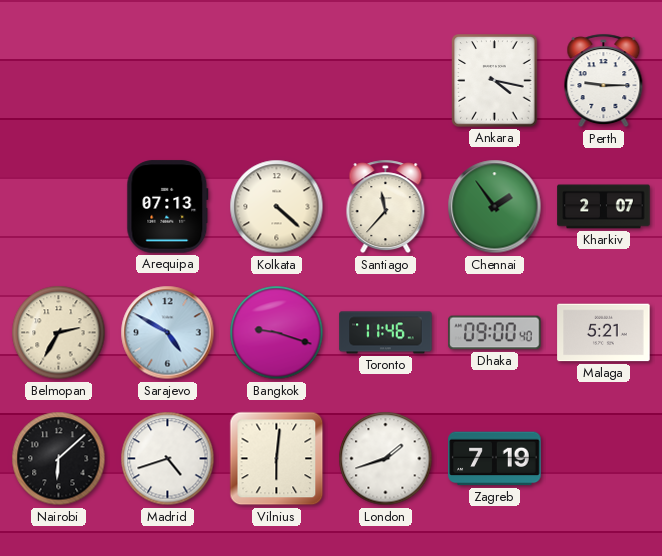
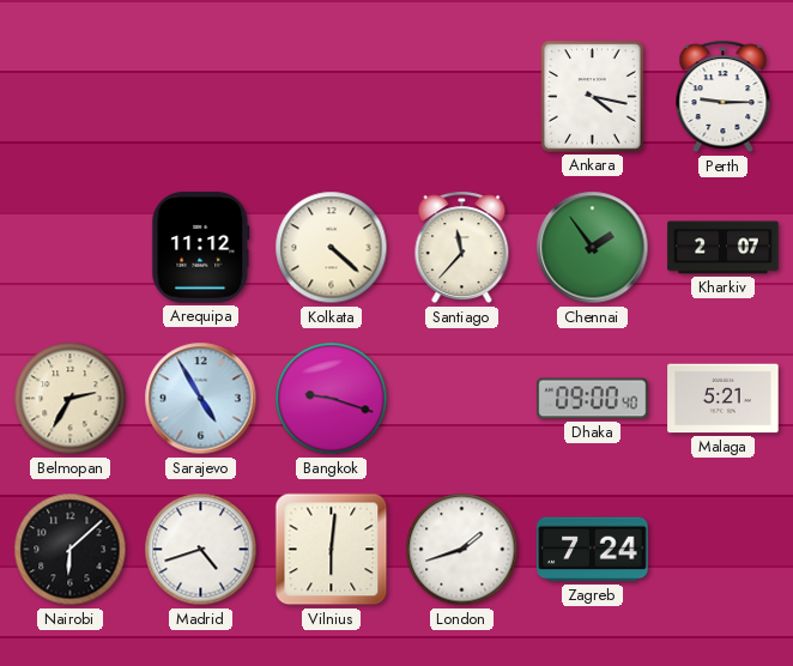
Arequipa: 07:13 -> 11:12
Sarajevo: 4:50 -> 4:55
Toronto: 11:46 -> none
Zagreb: 7:19 -> 7:24
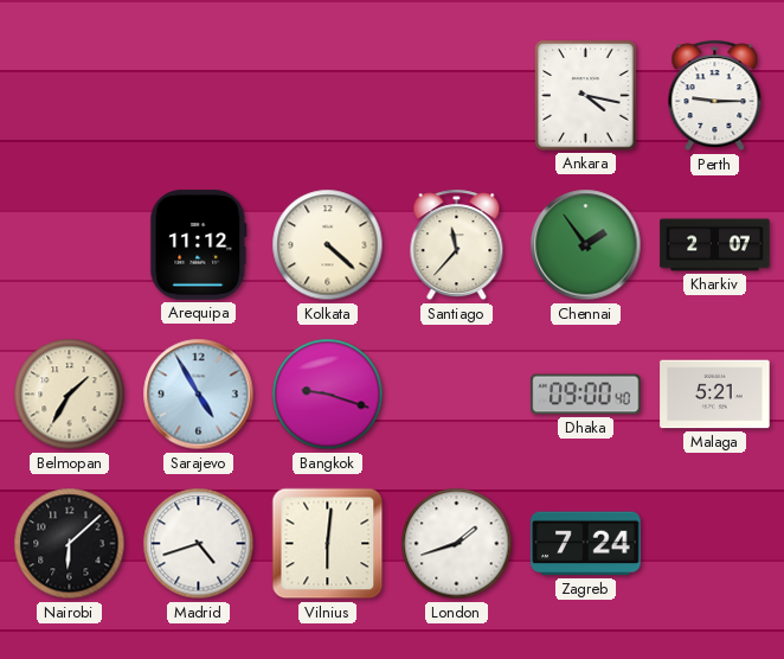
Belmopan: 2:35 -> 1:35
